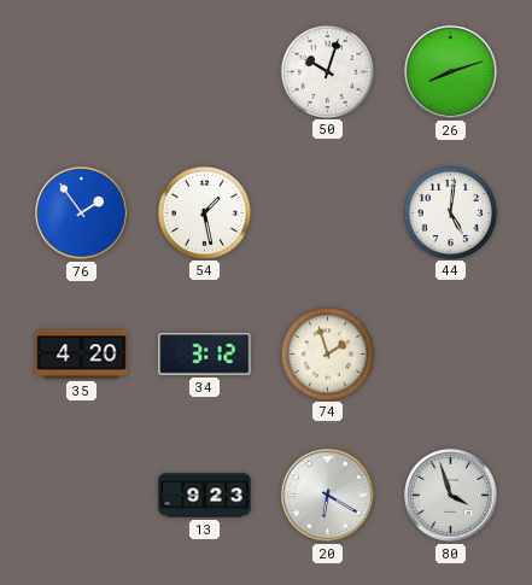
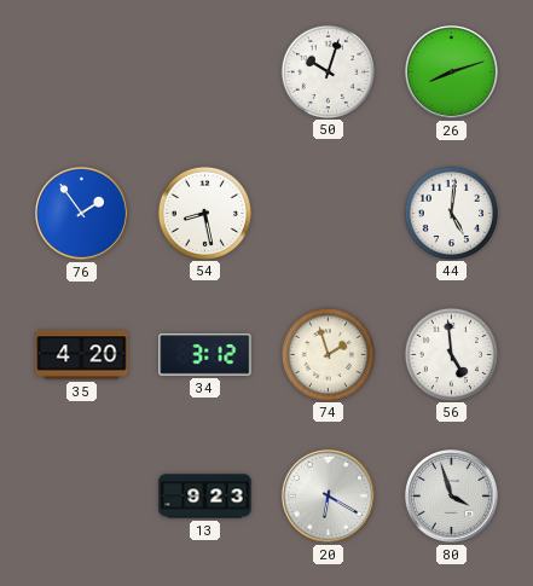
54: 1:28 -> 8:28
56: none -> 4:59
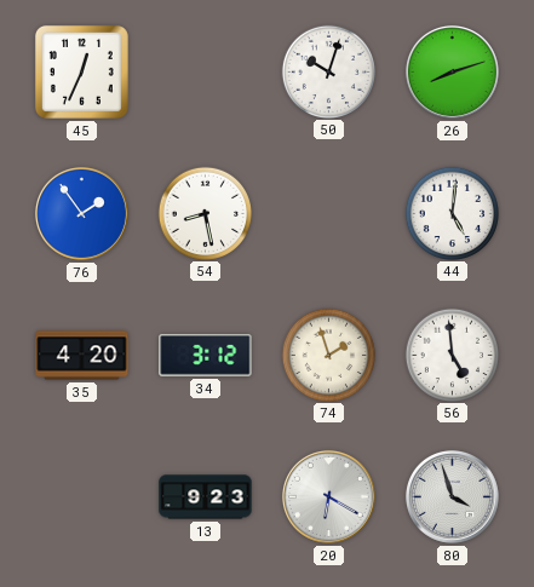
45: none -> 12:34
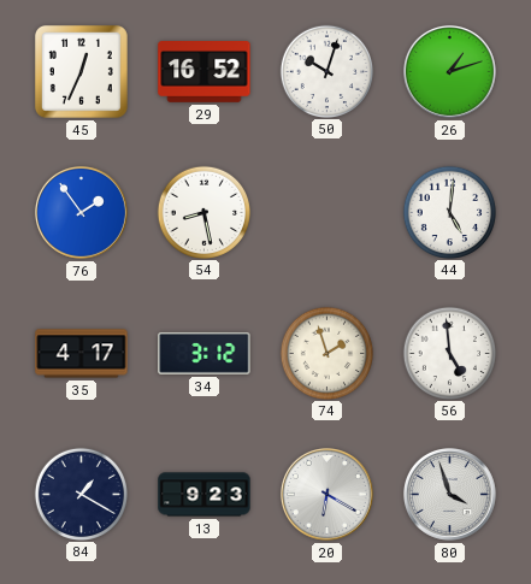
29: none -> 16:52
26: 8:12 -> 1:12
35: 4:20 -> 4:17
84: none -> 1:20
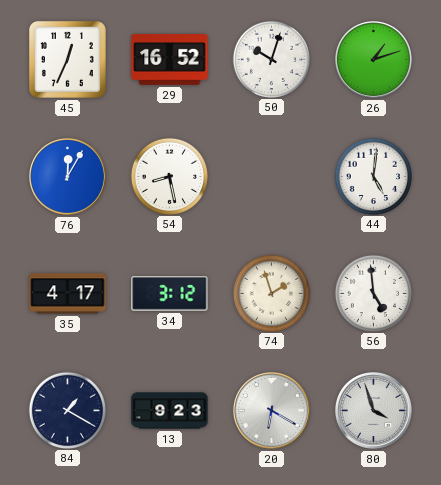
76: 1:54 -> 12:05
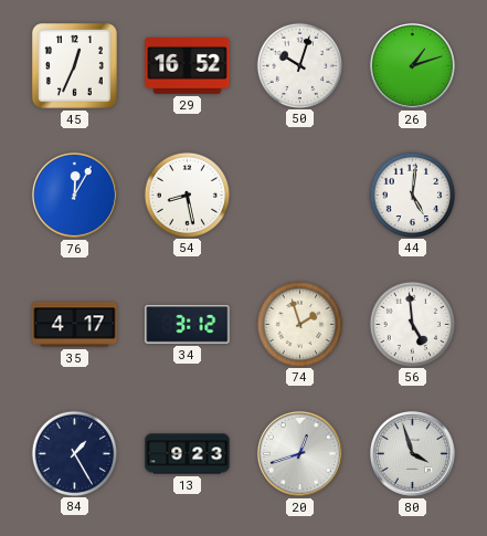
84: 1:20 -> 1:25
20: 6:20 -> 12:42
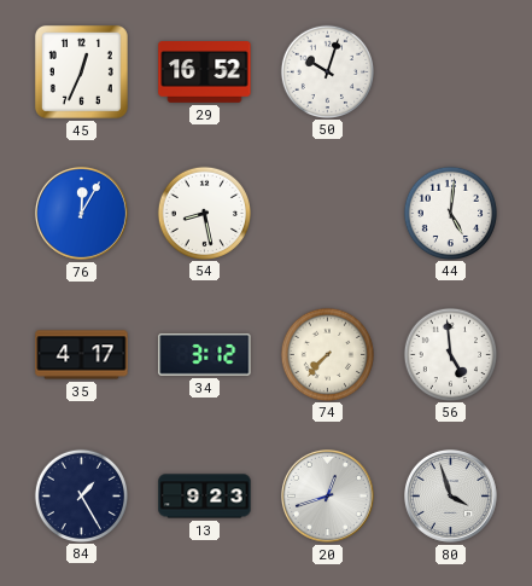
26: 1:12 -> none
74: 1:57 -> 7:37
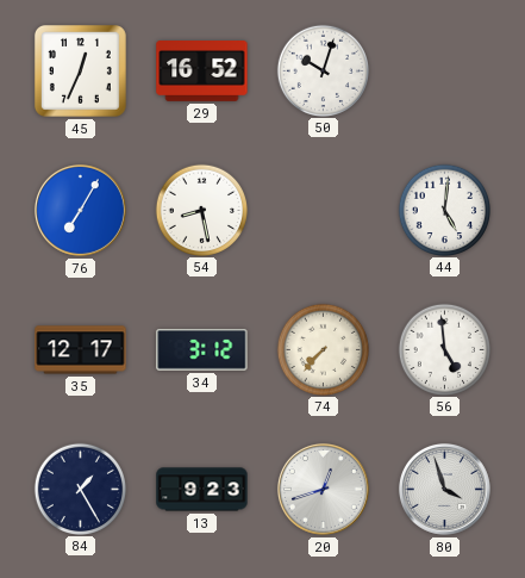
76: 12:05 -> 7:05
35: 4:17 -> 12:17
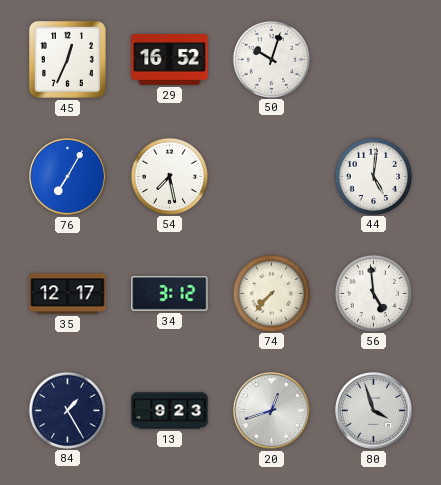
54: 8:28 -> 7:28
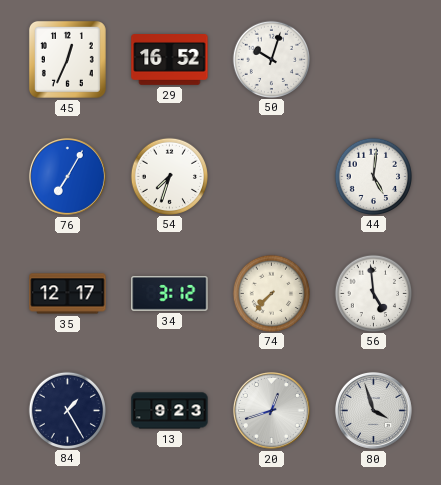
54: 7:28 -> 7:33
